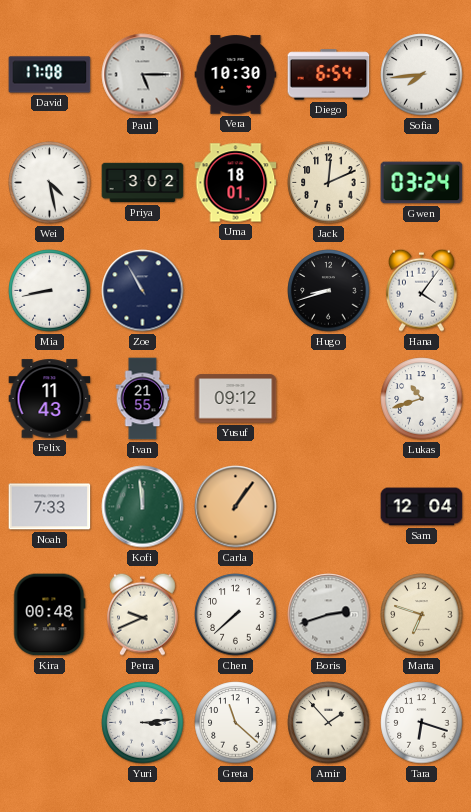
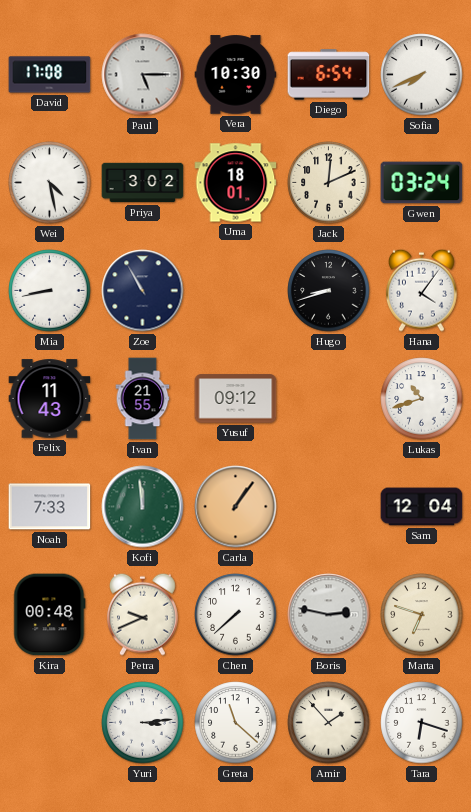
Sofia: 7:44 -> 7:41
Boris: 2:42 -> 2:47
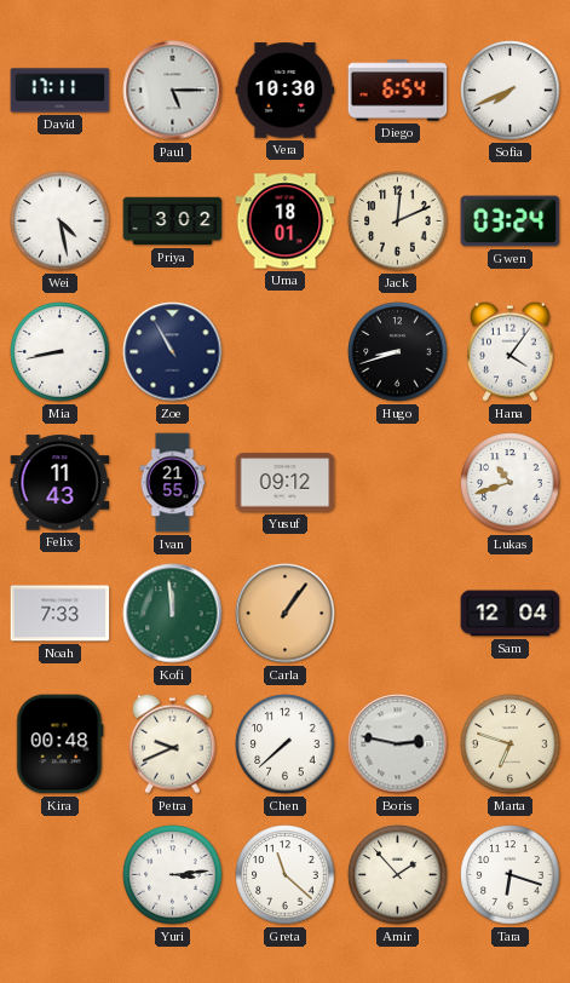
David: 17:08 -> 17:11
